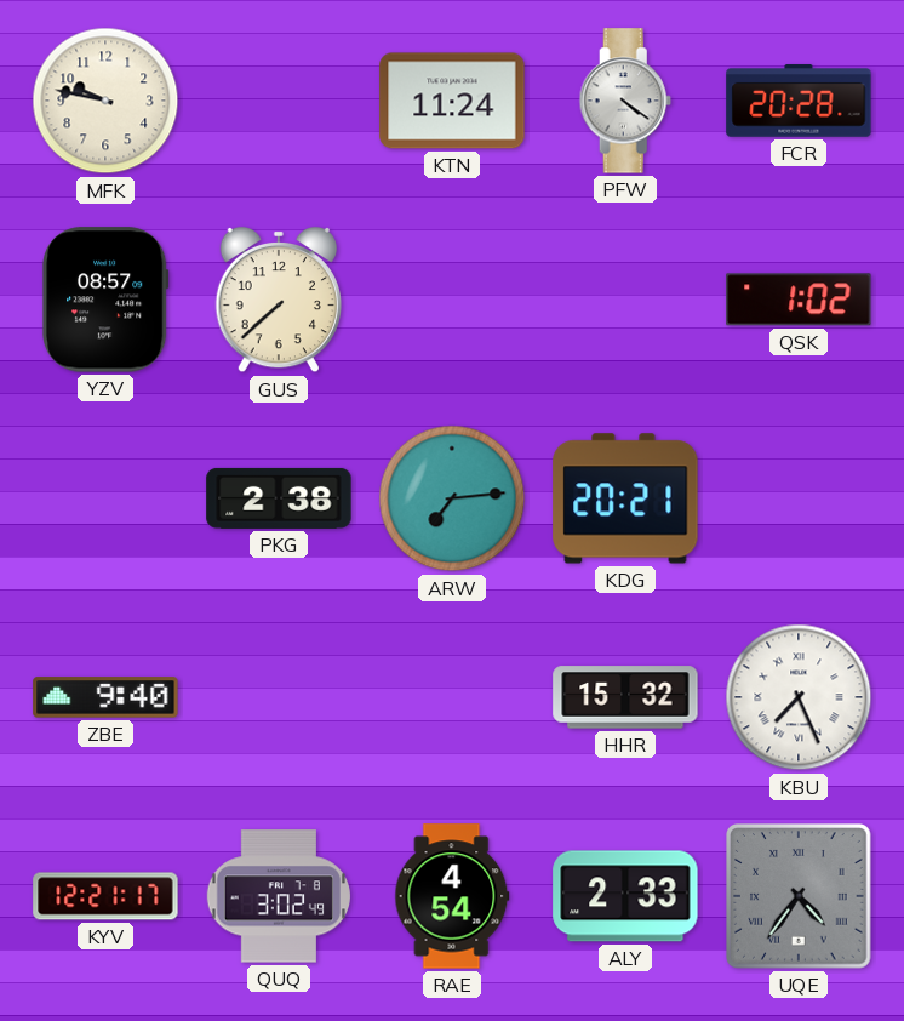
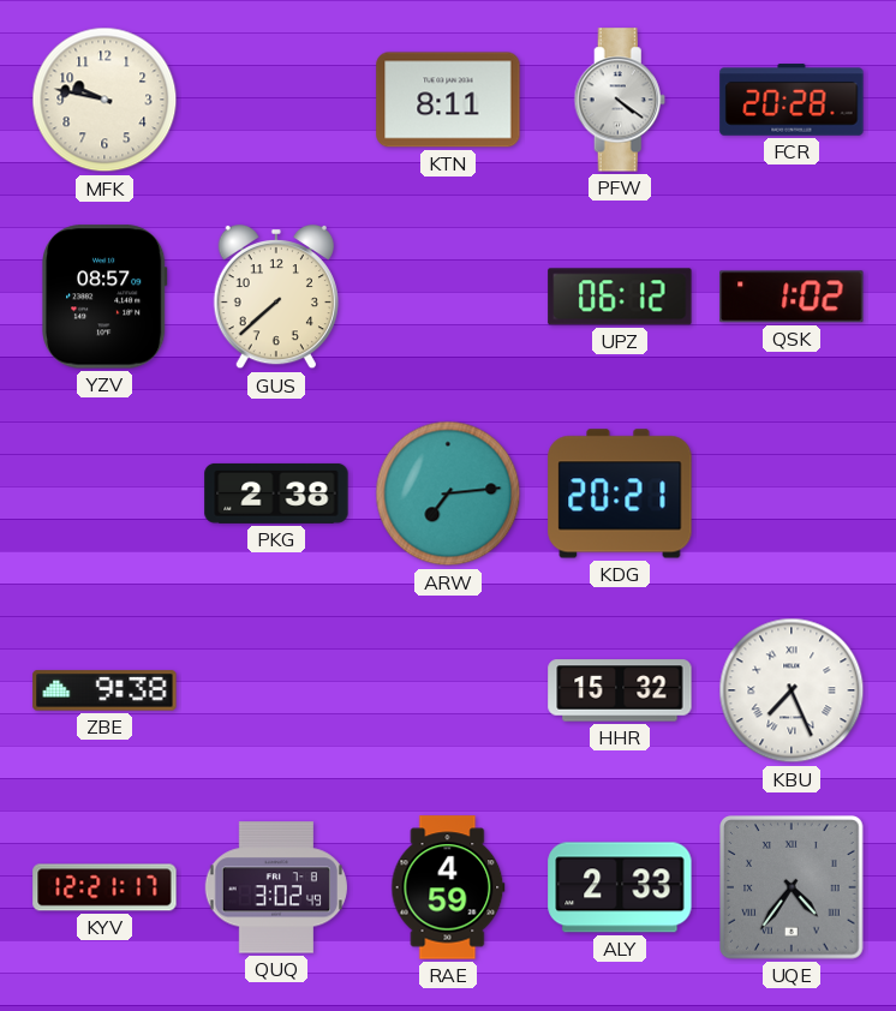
KTN: 11:24 -> 8:11
UPZ: none -> 06:12
ZBE: 9:40 -> 9:38
RAE: 4:54 -> 4:59
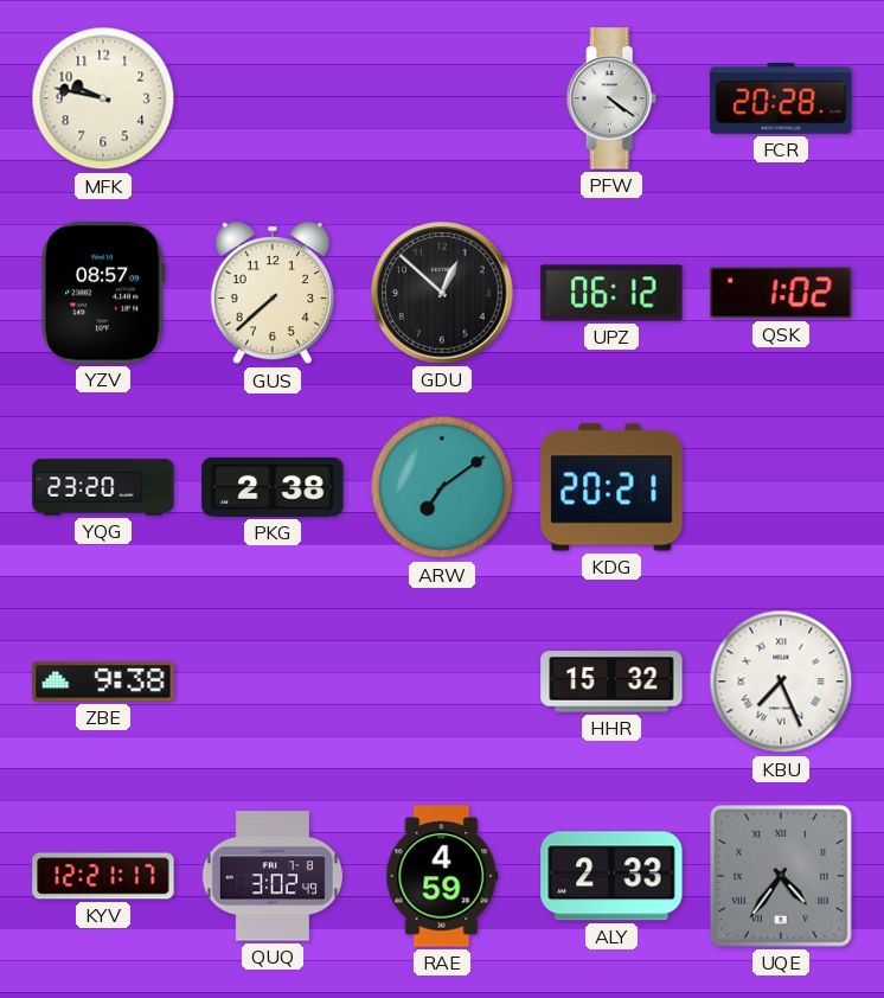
KTN: 8:11 -> none
GDU: none -> 12:52
YQG: none -> 23:20
ARW: 7:14 -> 7:09
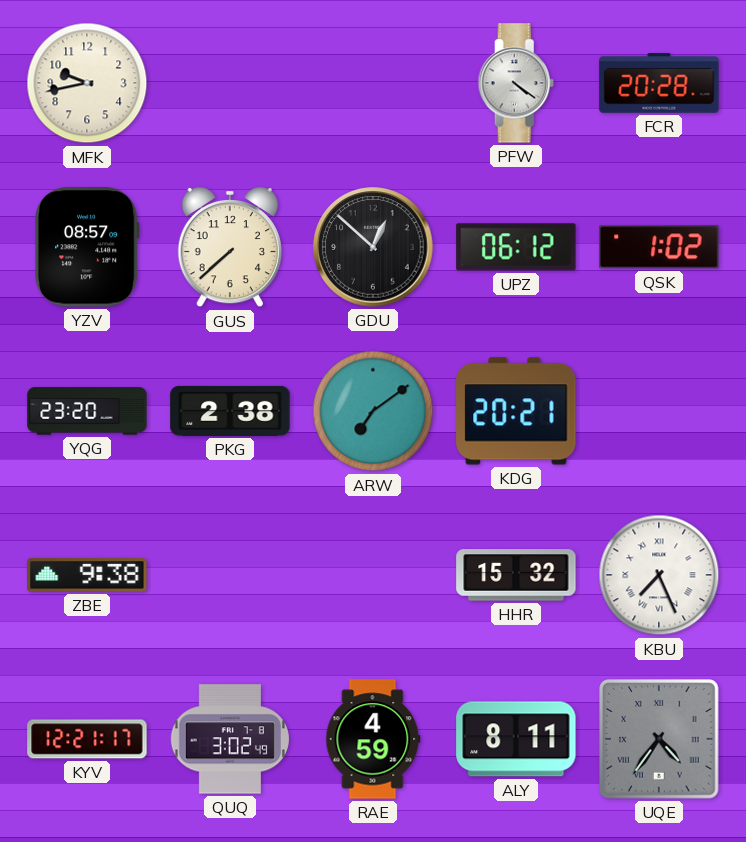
MFK: 9:47 -> 9:43
ALY: 2:33 -> 8:11
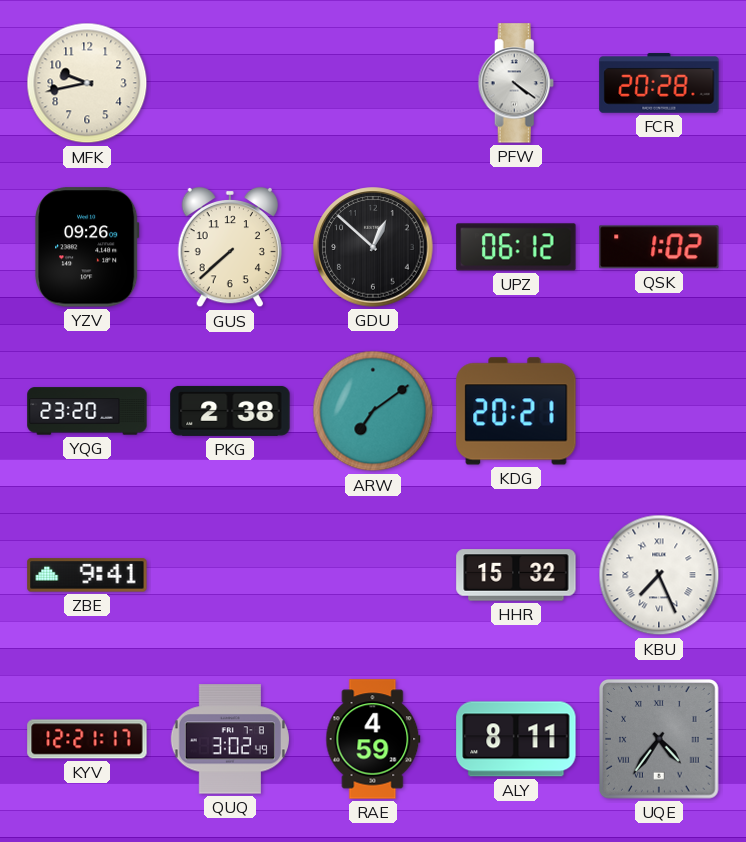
YZV: 08:57 -> 09:26
ZBE: 9:38 -> 9:41
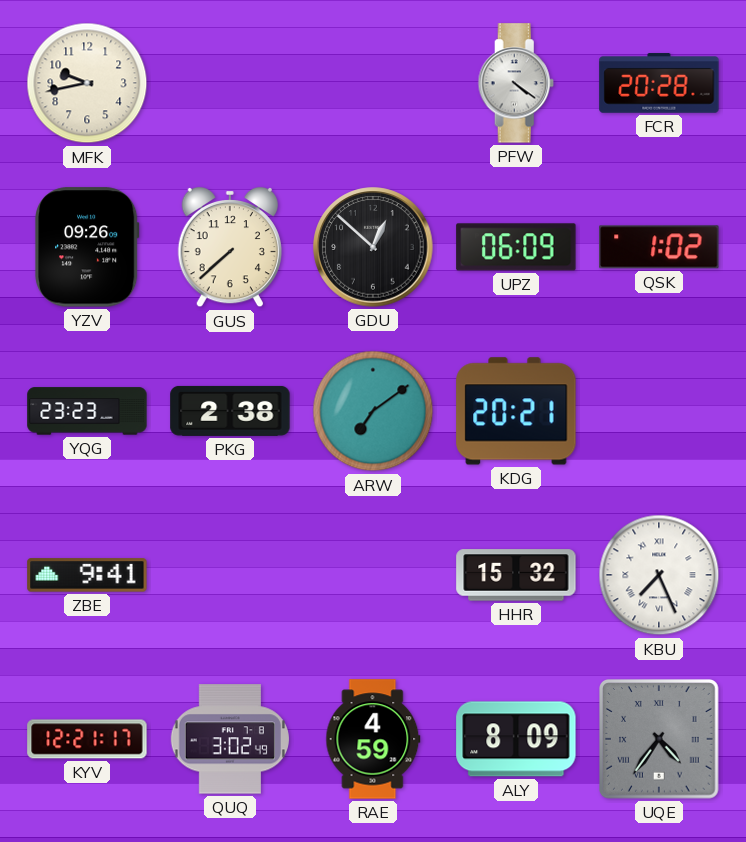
UPZ: 06:12 -> 06:09
YQG: 23:20 -> 23:23
ALY: 8:11 -> 8:09
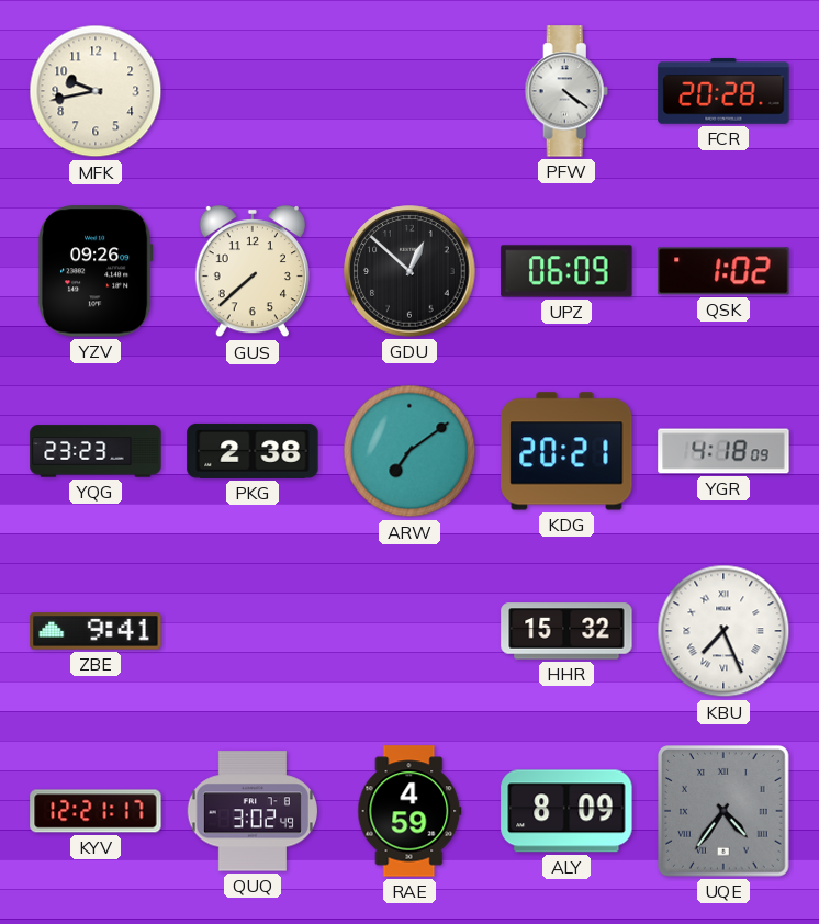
YGR: none -> 4:18
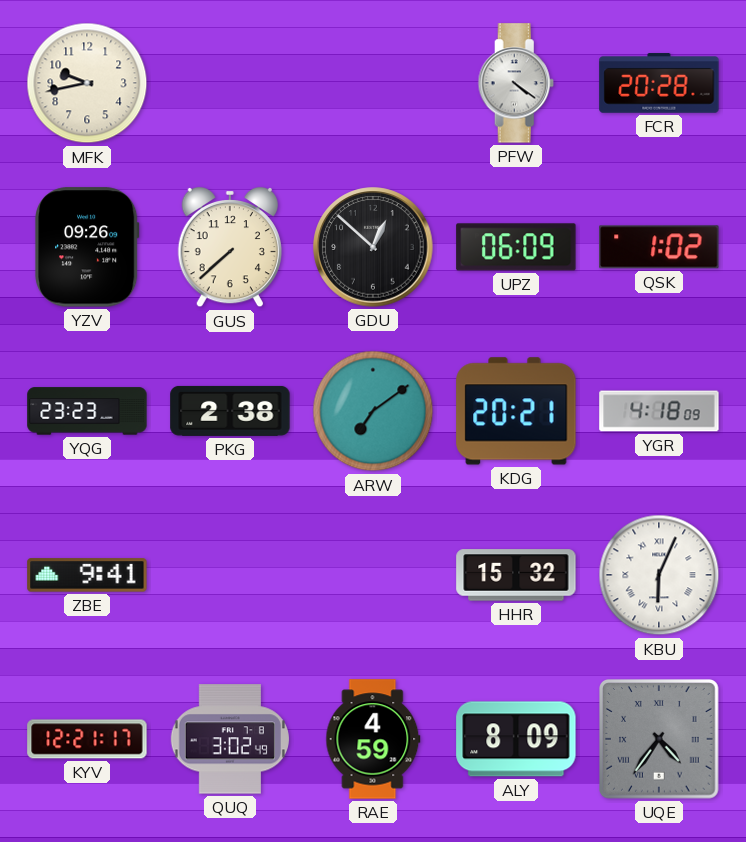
KBU: 7:26 -> 6:04
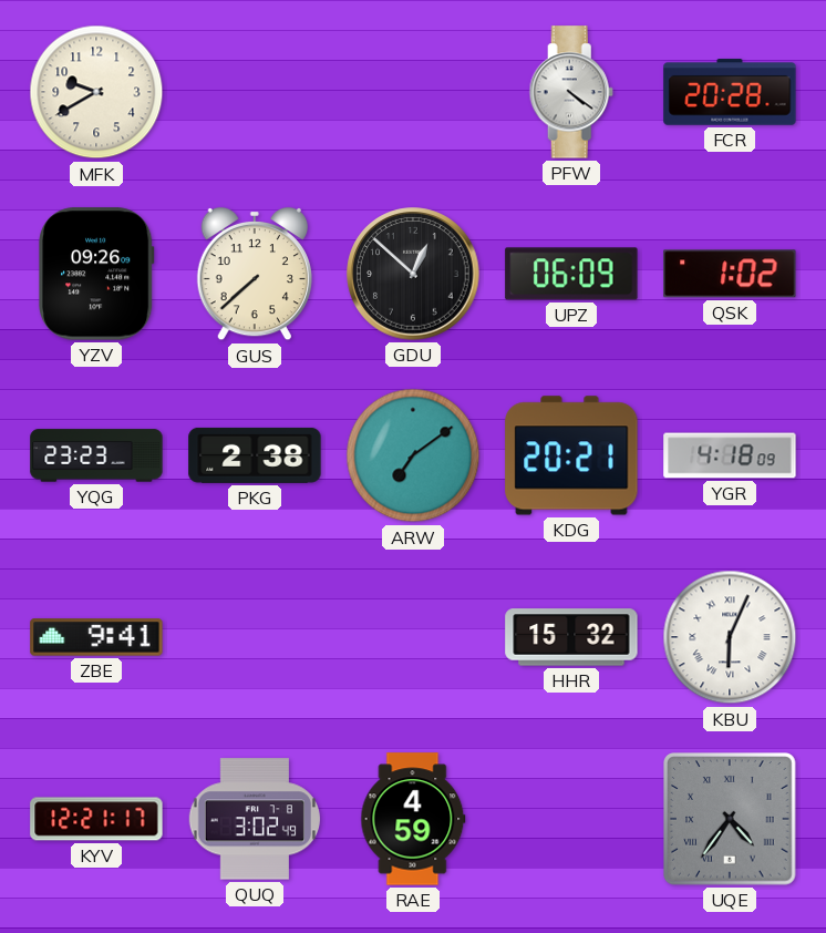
MFK: 9:43 -> 9:40
ALY: 8:09 -> none
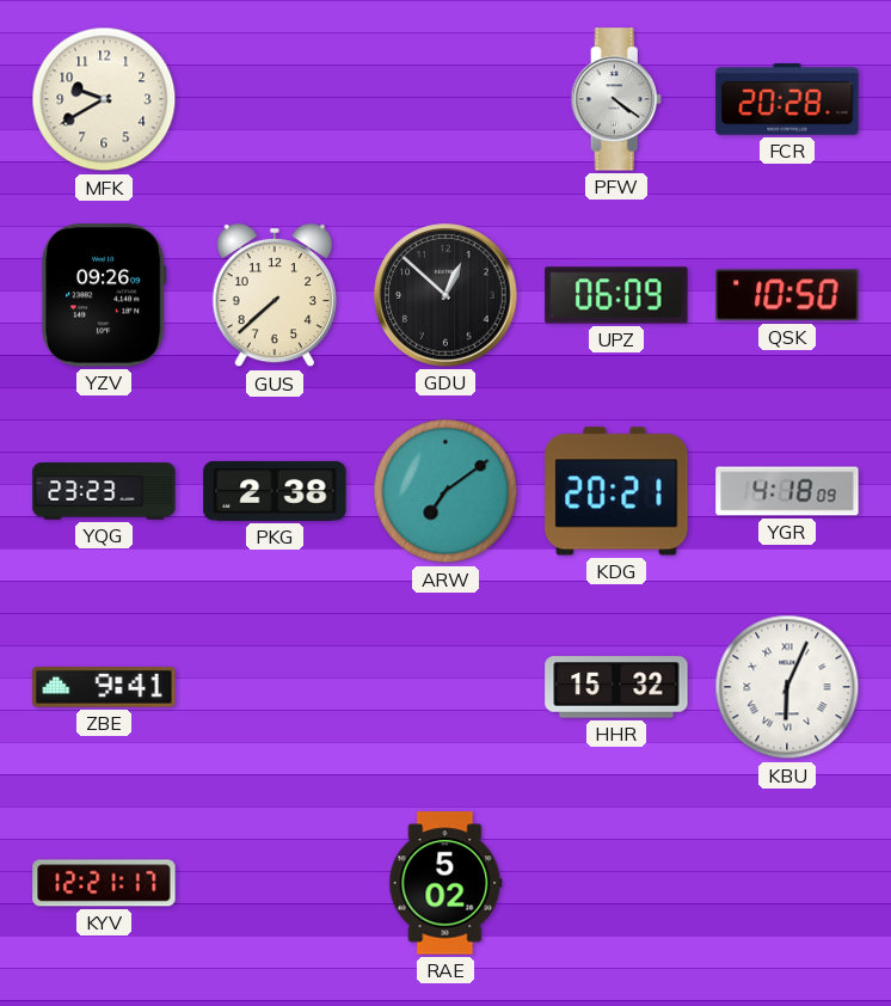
QSK: 1:02 -> 10:50
QUQ: 3:02 -> none
RAE: 4:59 -> 5:02
UQE: 4:36 -> none
